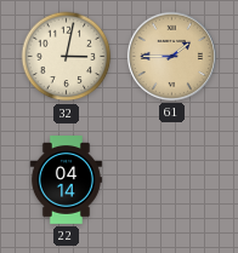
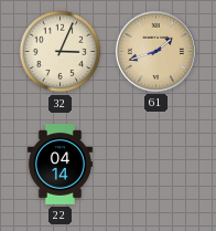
32: 3:02 -> 3:04
61: 1:45 -> 1:42
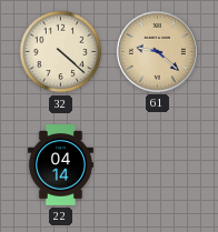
32: 3:04 -> 4:22
61: 1:42 -> 9:22
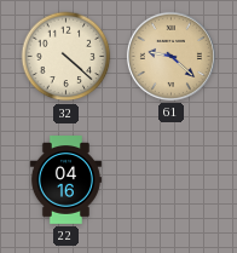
22: 04:14 -> 04:16
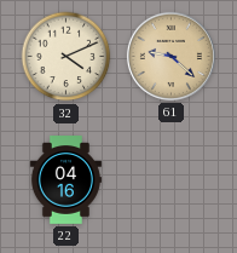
32: 4:22 -> 4:11
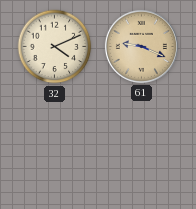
61: 9:22 -> 9:19
22: 04:16 -> none
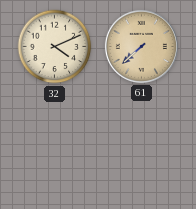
61: 9:19 -> 7:38
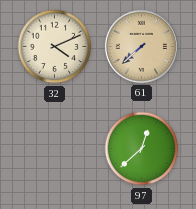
97: none -> 12:38
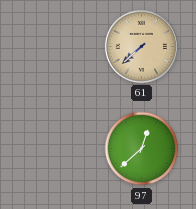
32: 4:11 -> none
